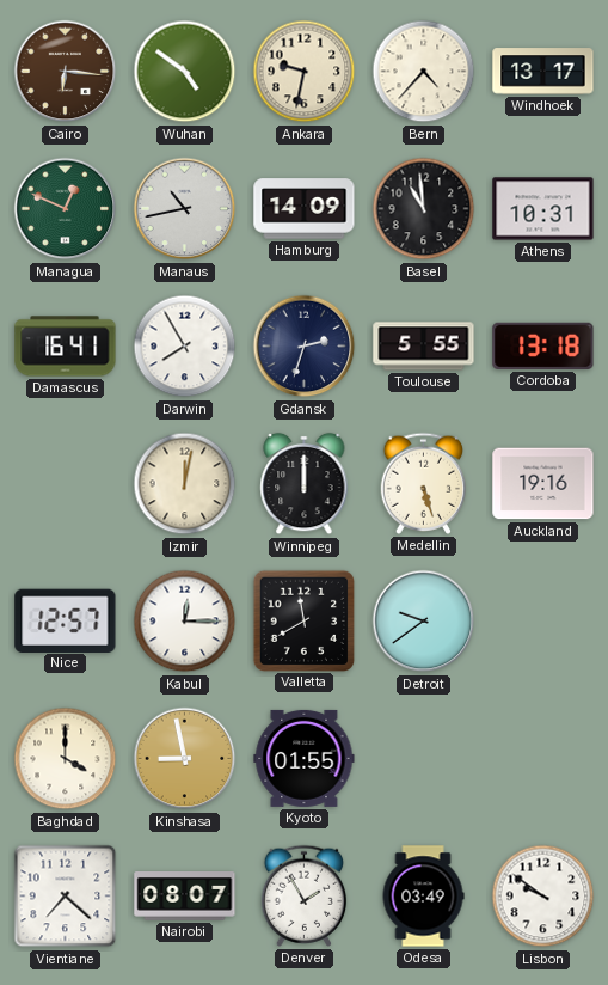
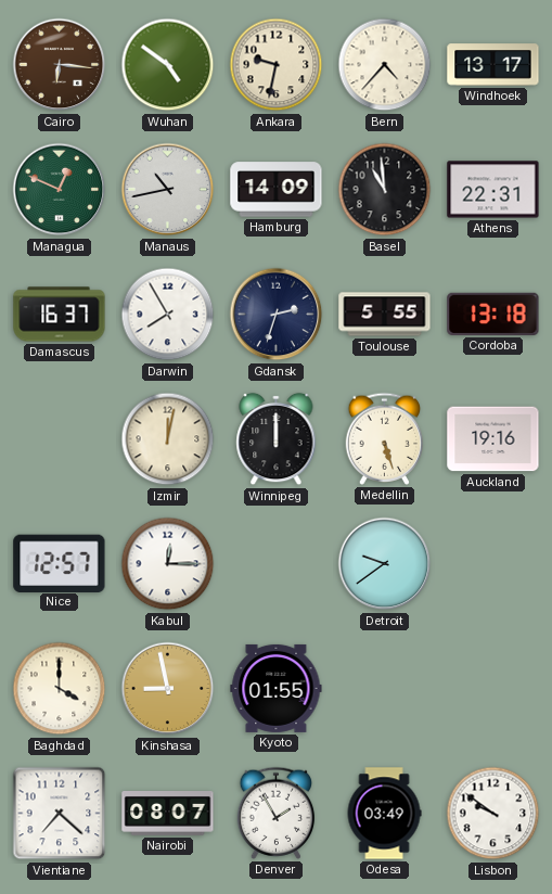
Athens: 10:31 -> 22:31
Damascus: 16:41 -> 16:37
Valletta: 11:40 -> none
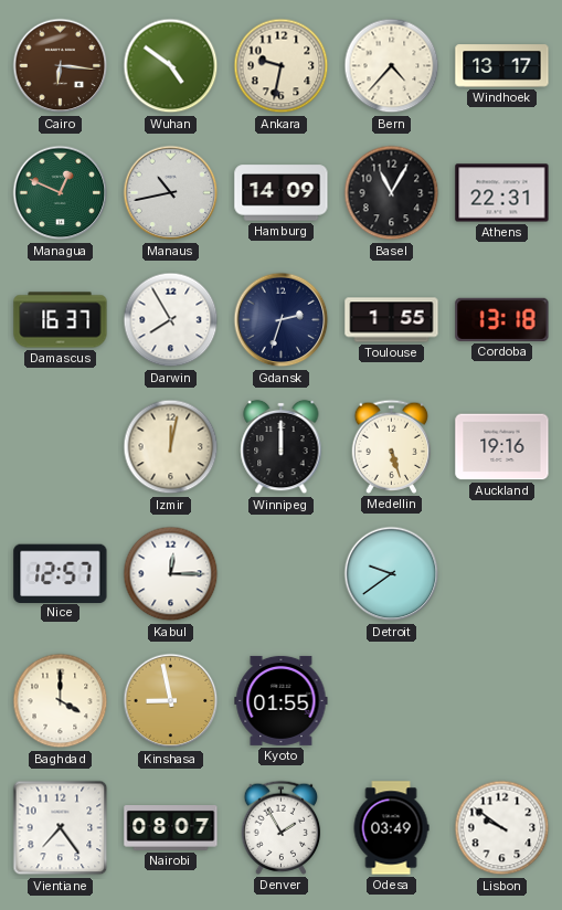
Basel: 10:59 -> 11:05
Toulouse: 5:55 -> 1:55
Vientiane: 7:22 -> 7:24
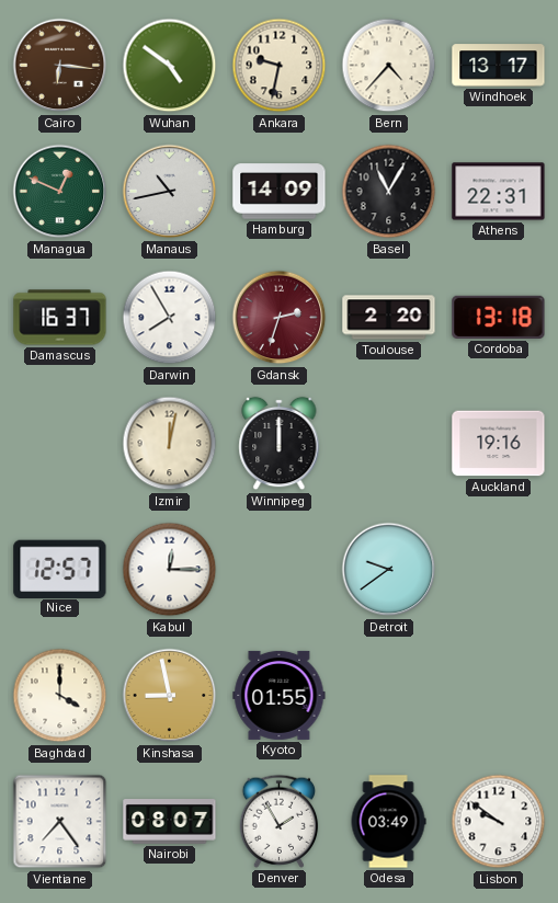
Gdansk dial: navy -> burgundy
Toulouse: 1:55 -> 2:20
Medellin: 5:27 -> none
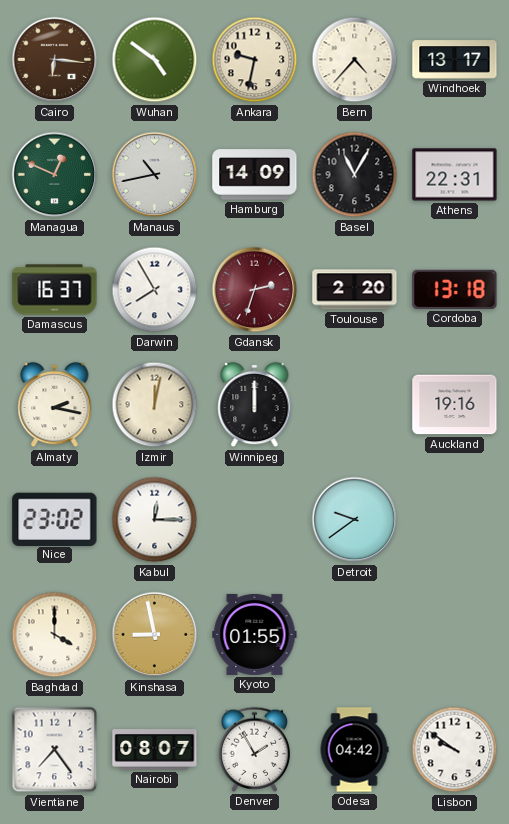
Almaty: none -> 2:17
Nice: 12:57 -> 23:02
Odesa: 03:49 -> 04:42
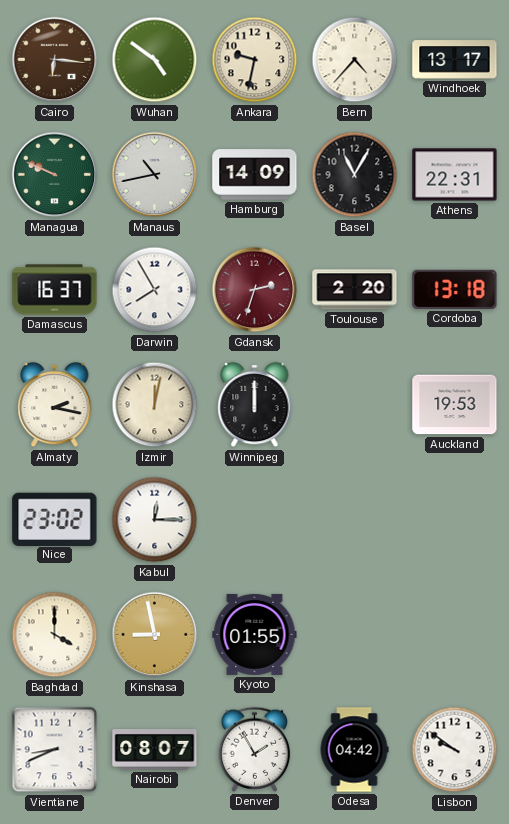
Managua: 12:49 -> 9:49
Auckland: 19:16 -> 19:53
Detroit: 9:39 -> none
Vientiane: 7:24 -> 8:41
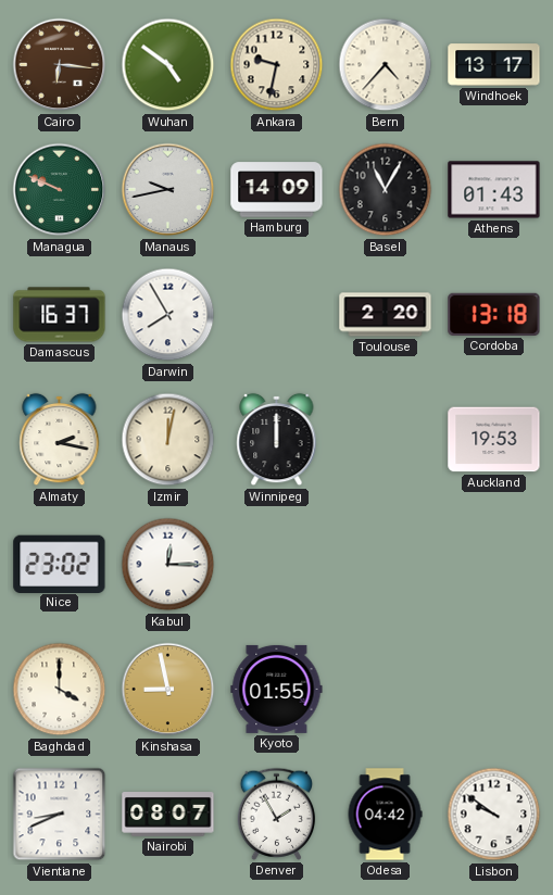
Manaus: 10:43 -> 9:43
Athens: 22:31 -> 01:43
Gdansk: 2:33 -> none
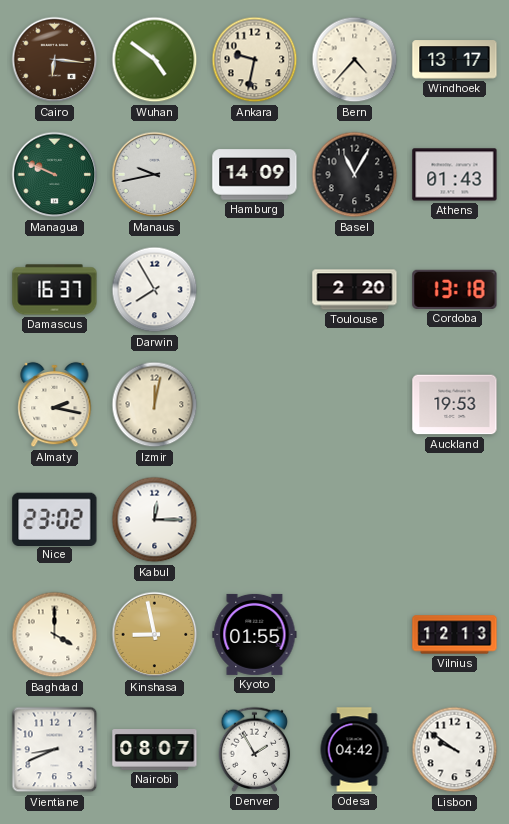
Winnipeg: 12:00 -> none
Vilnius: none -> 12:13
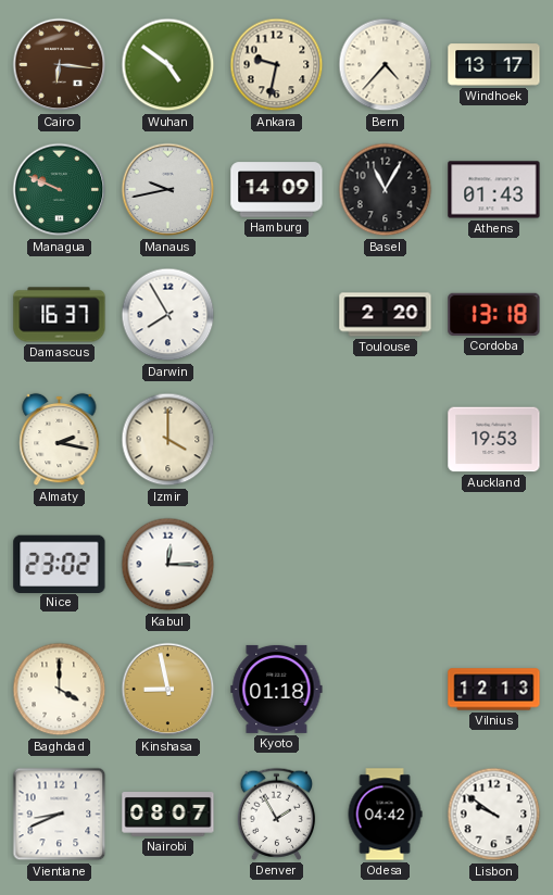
Izmir: 12:02 -> 4:00
Kyoto: 01:55 -> 01:18
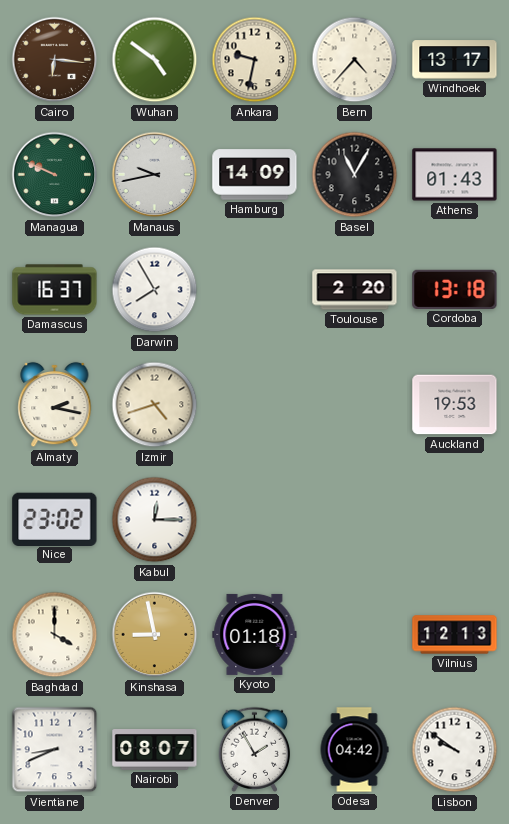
Izmir: 4:00 -> 4:42
